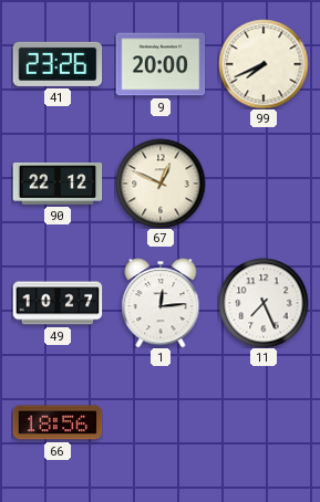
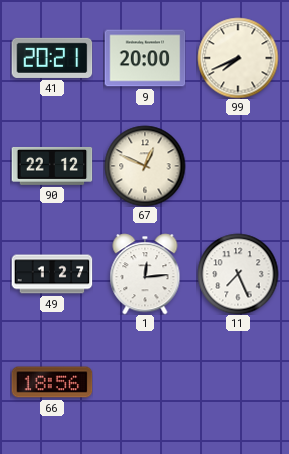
41: 23:26 -> 20:21
49: 10:27 -> 1:27
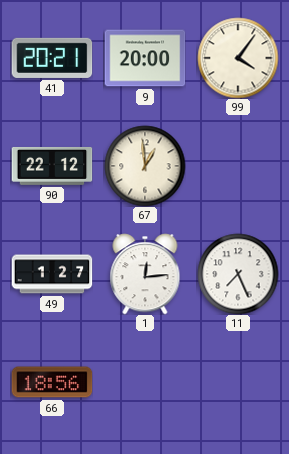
99: 7:41 -> 4:06
67: 12:49 -> 12:59
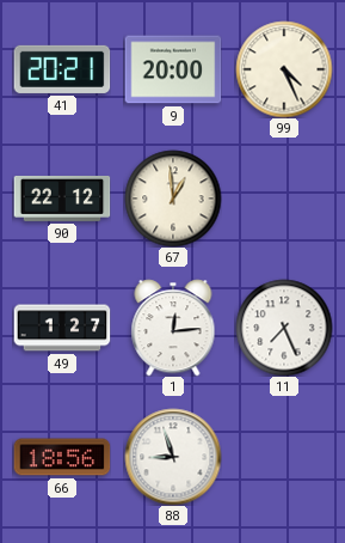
99: 4:06 -> 4:26
88: none -> 8:57
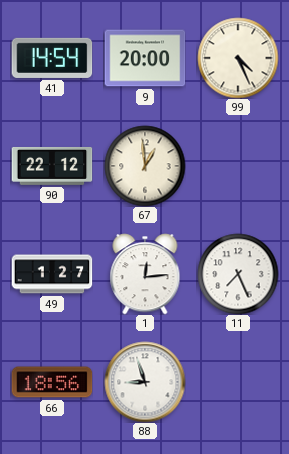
41: 20:21 -> 14:54
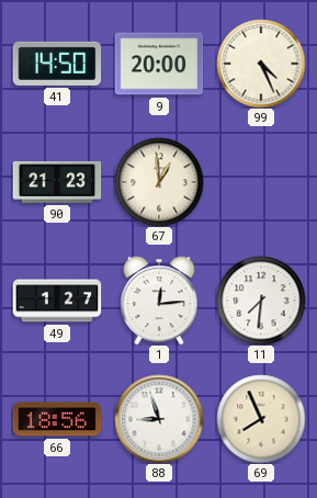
41: 14:54 -> 14:50
90: 22:12 -> 21:23
11: 7:26 -> 7:31
69: none -> 7:56
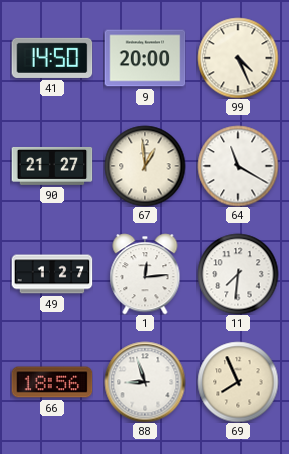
90: 21:23 -> 21:27
64: none -> 11:20
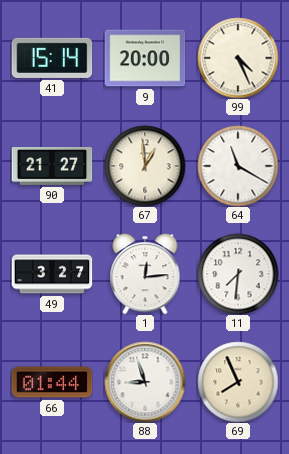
41: 14:50 -> 15:14
49: 1:27 -> 3:27
66: 18:56 -> 01:44
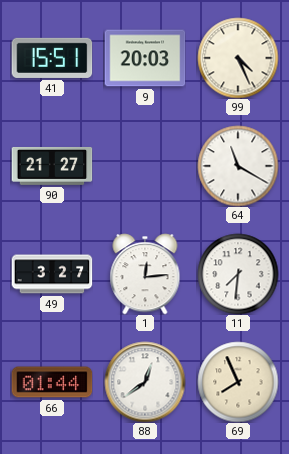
41: 15:14 -> 15:51
9: 20:00 -> 20:03
67: 12:59 -> none
88: 8:57 -> 12:39
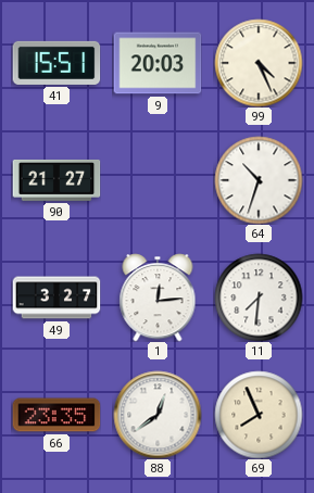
64: 11:20 -> 10:33
66: 01:44 -> 23:35
